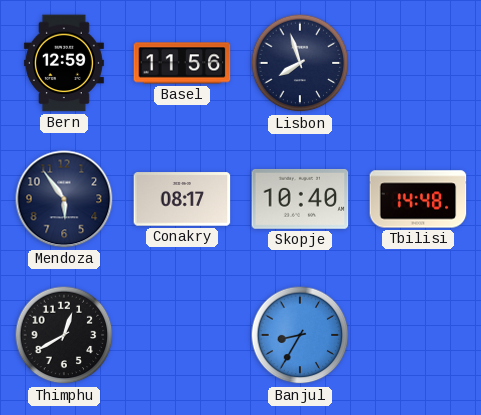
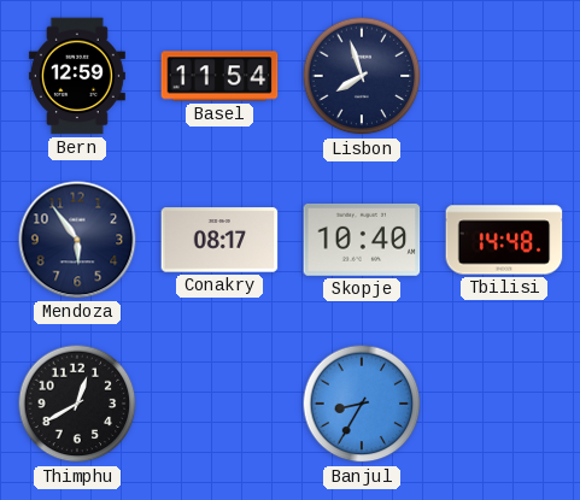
Basel: 11:56 -> 11:54
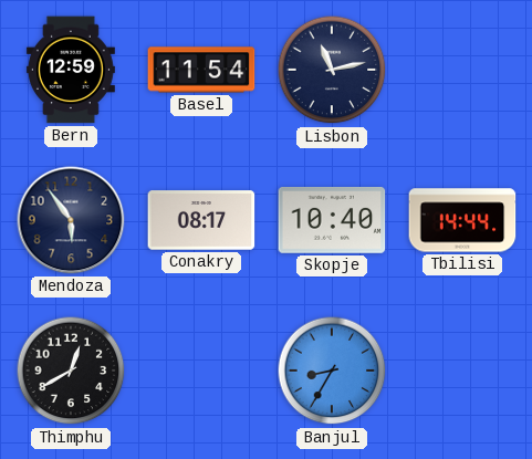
Lisbon: 7:57 -> 11:13
Tbilisi: 14:48 -> 14:44
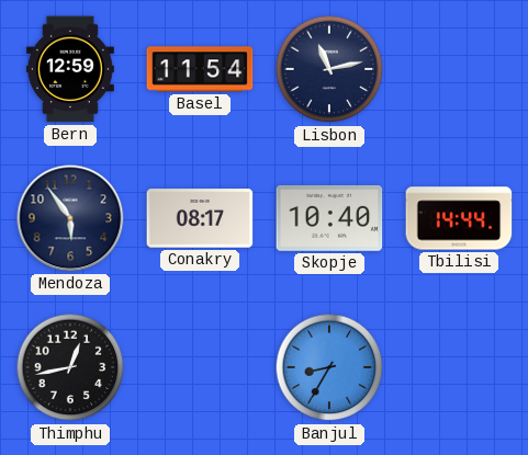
Thimphu: 12:40 -> 12:43
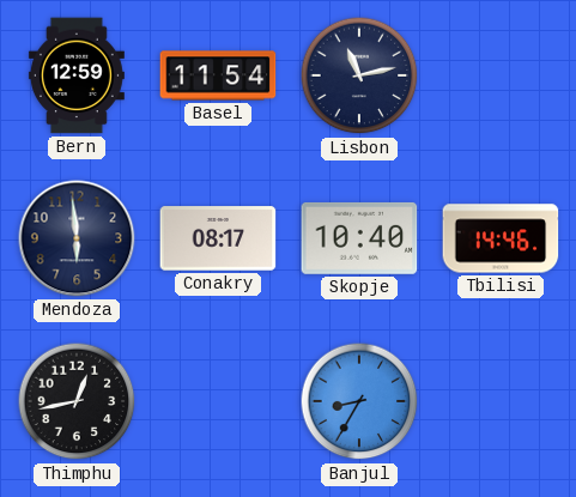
Mendoza: 5:54 -> 5:59
Tbilisi: 14:44 -> 14:46
